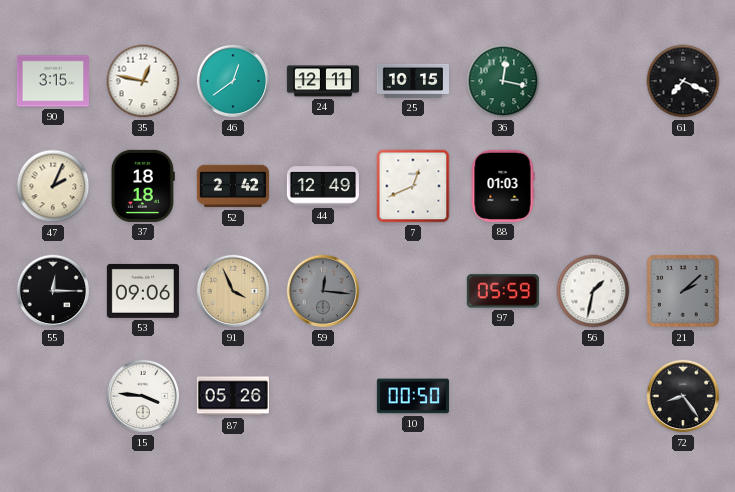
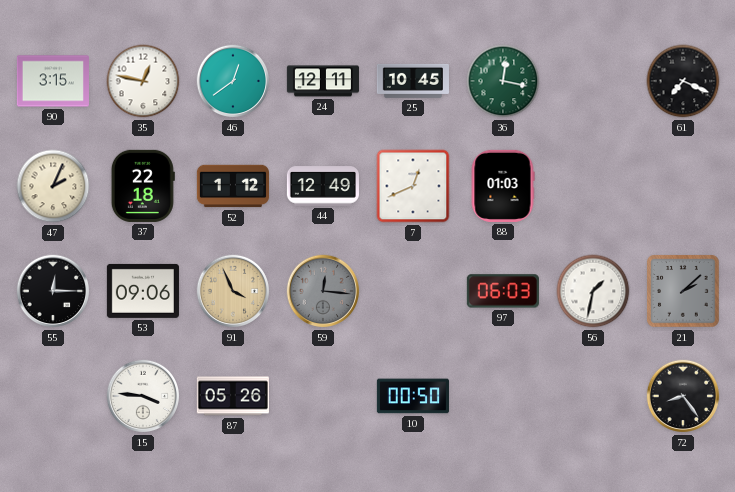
25: 10:15 -> 10:45
37: 18:18 -> 22:18
52: 2:42 -> 1:12
97: 05:59 -> 06:03
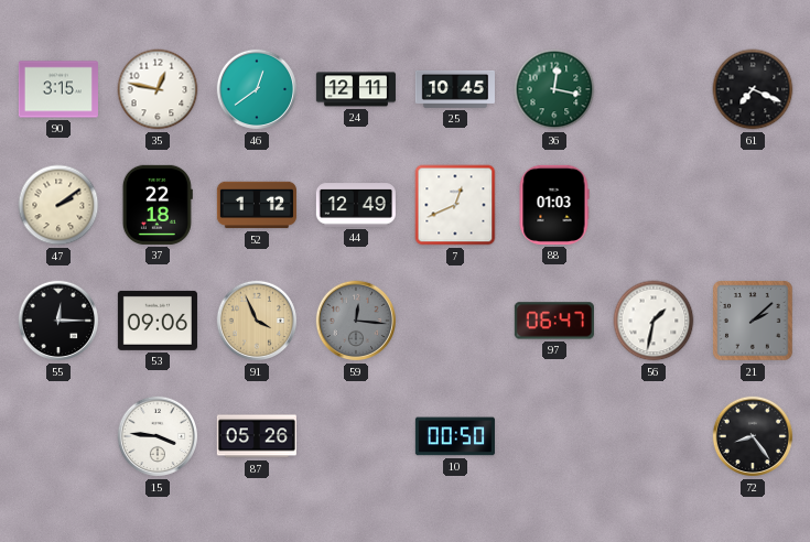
47: 2:04 -> 2:09
97: 06:03 -> 06:47
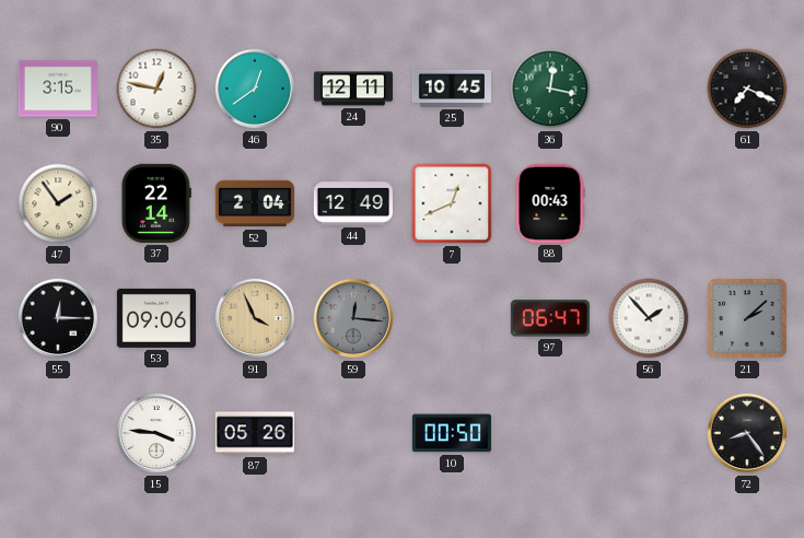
47: 2:09 -> 1:54
37: 22:18 -> 22:14
52: 1:12 -> 2:04
88: 01:03 -> 00:43
56: 1:32 -> 1:53
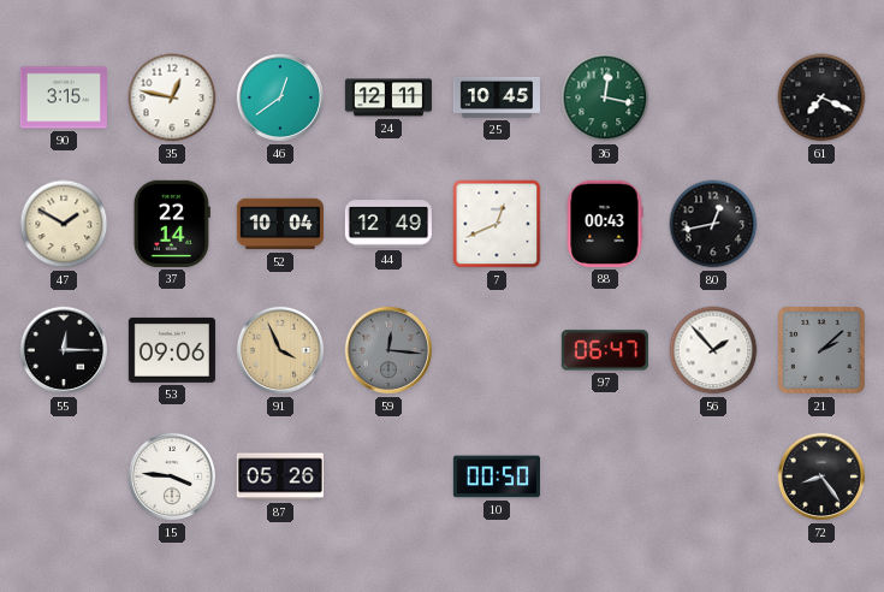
47: 1:54 -> 1:50
52: 2:04 -> 10:04
80: none -> 12:43
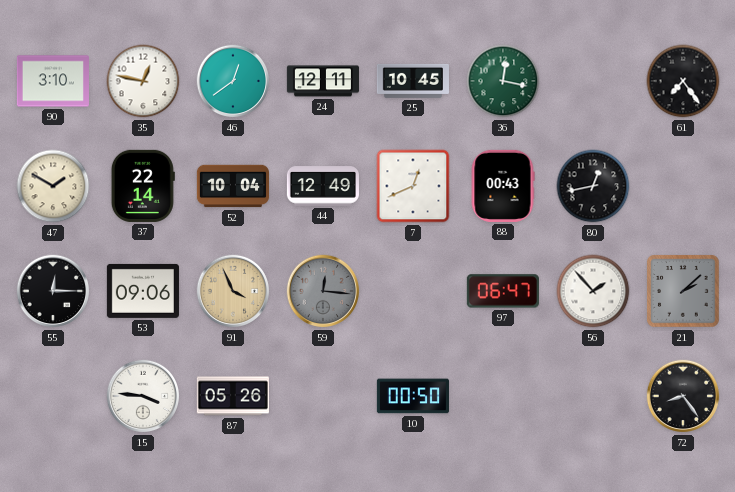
90: 3:15 -> 3:10
61: 7:19 -> 7:24
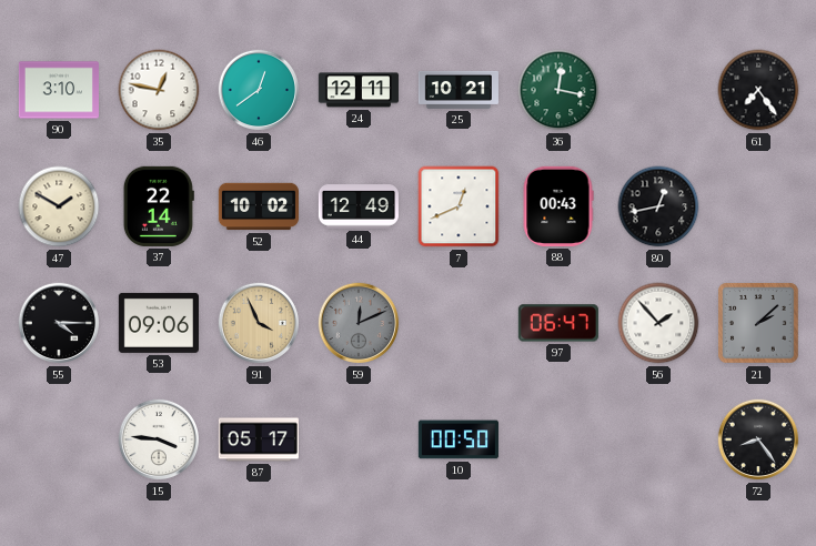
25: 10:45 -> 10:21
52: 10:04 -> 10:02
55: 12:15 -> 4:15
59: 12:16 -> 12:11
87: 05:26 -> 05:17
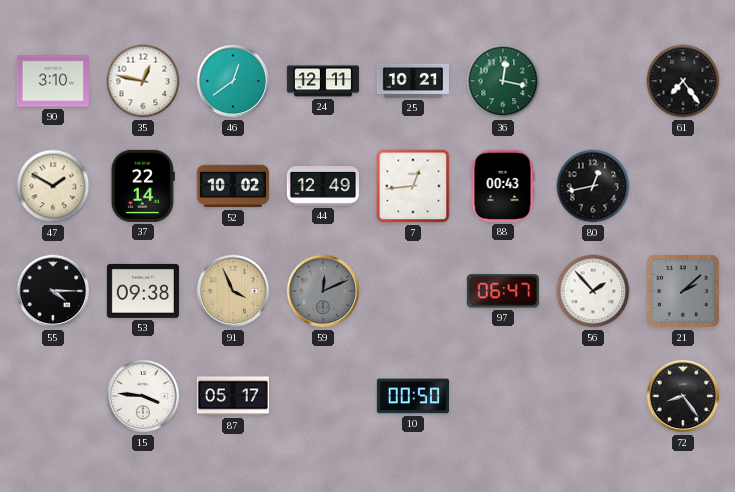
7: 12:41 -> 12:44
53: 09:06 -> 09:38
